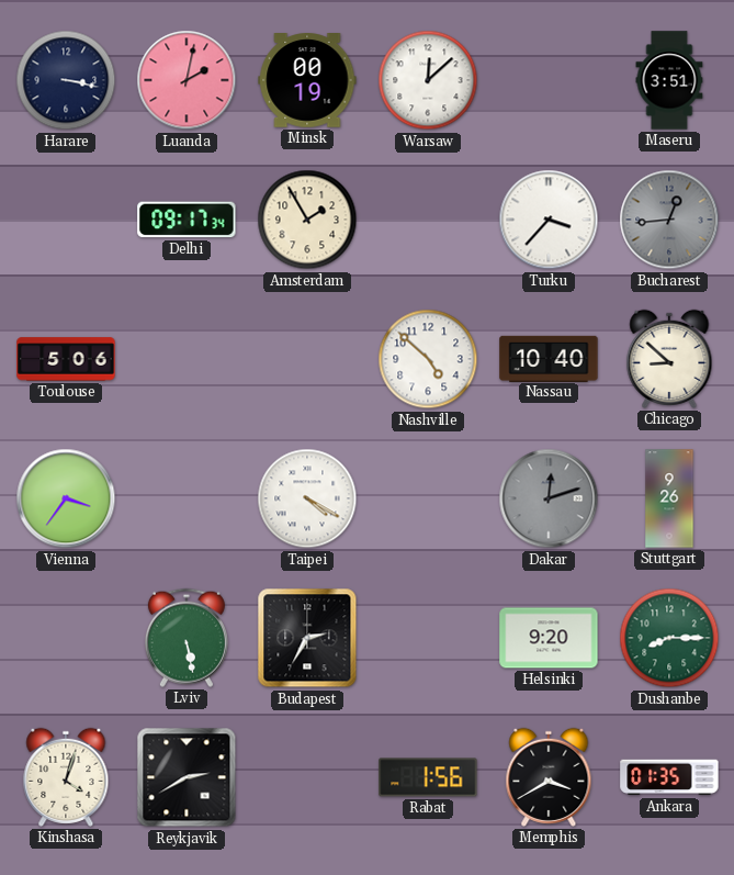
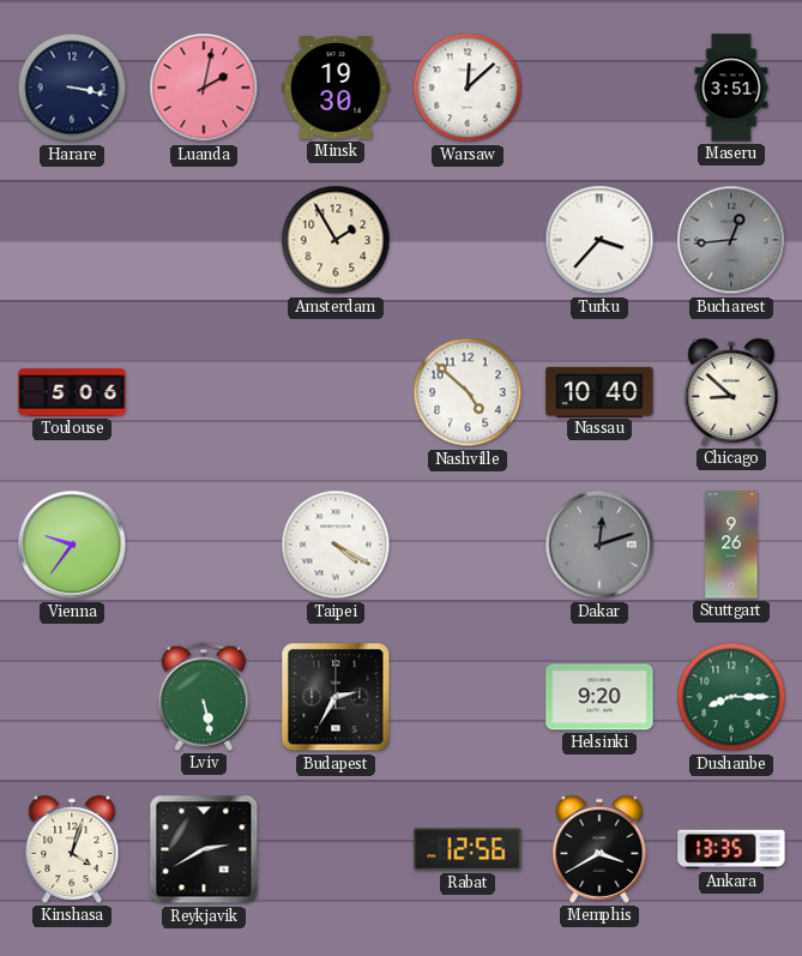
Minsk: 00:19 -> 19:30
Delhi: 09:17 -> none
Vienna: 3:36 -> 9:36
Rabat: 1:56 -> 12:56
Ankara: 01:35 -> 13:35
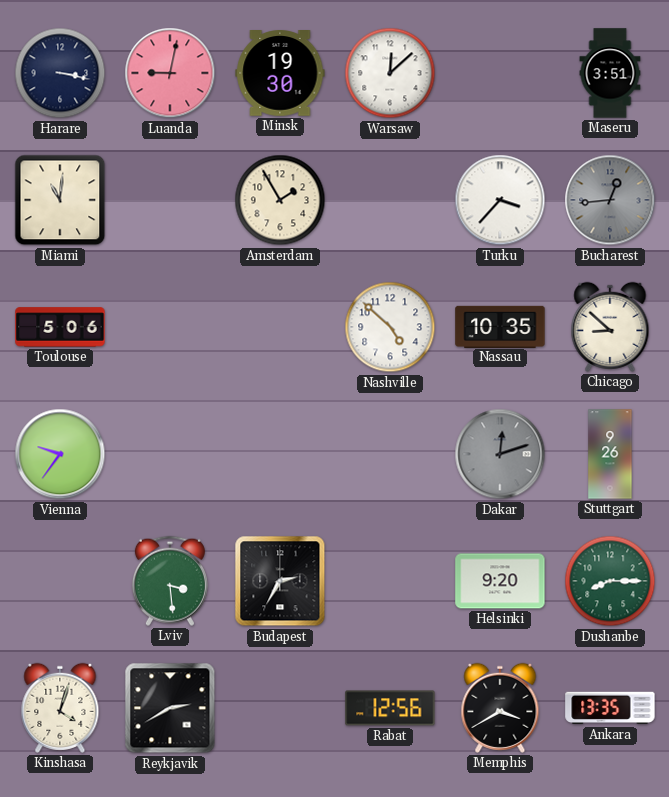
Luanda: 2:02 -> 9:02
Miami: none -> 11:01
Nassau: 10:40 -> 10:35
Taipei: 4:20 -> none
Lviv: 5:28 -> 3:29
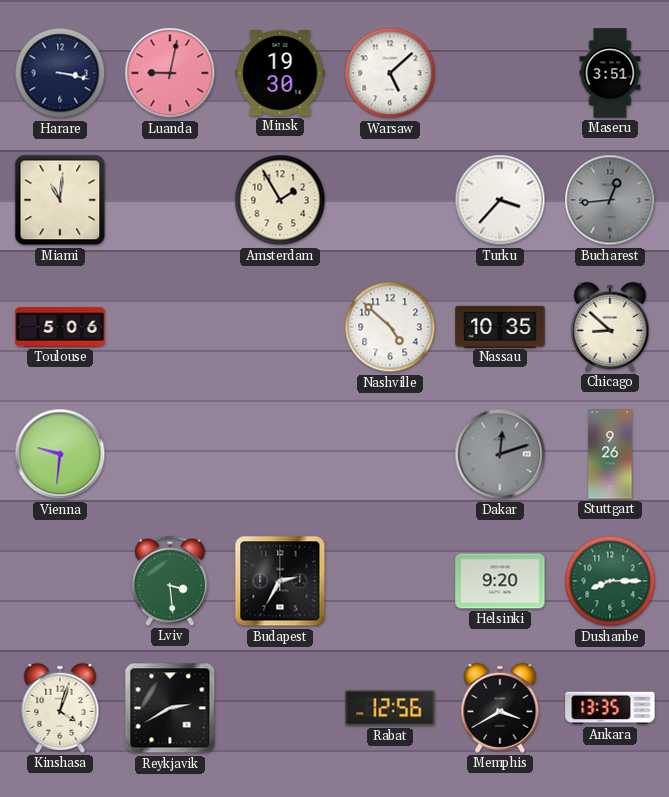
Warsaw: 12:08 -> 5:08
Vienna: 9:36 -> 9:31
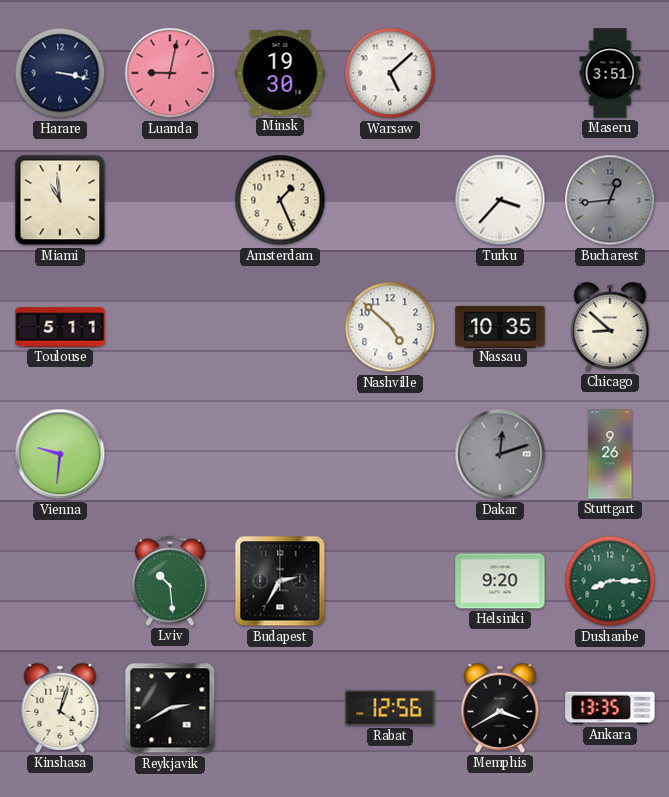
Miami: 11:01 -> 10:59
Amsterdam: 1:55 -> 1:26
Toulouse: 5:06 -> 5:11
Lviv: 3:29 -> 10:29
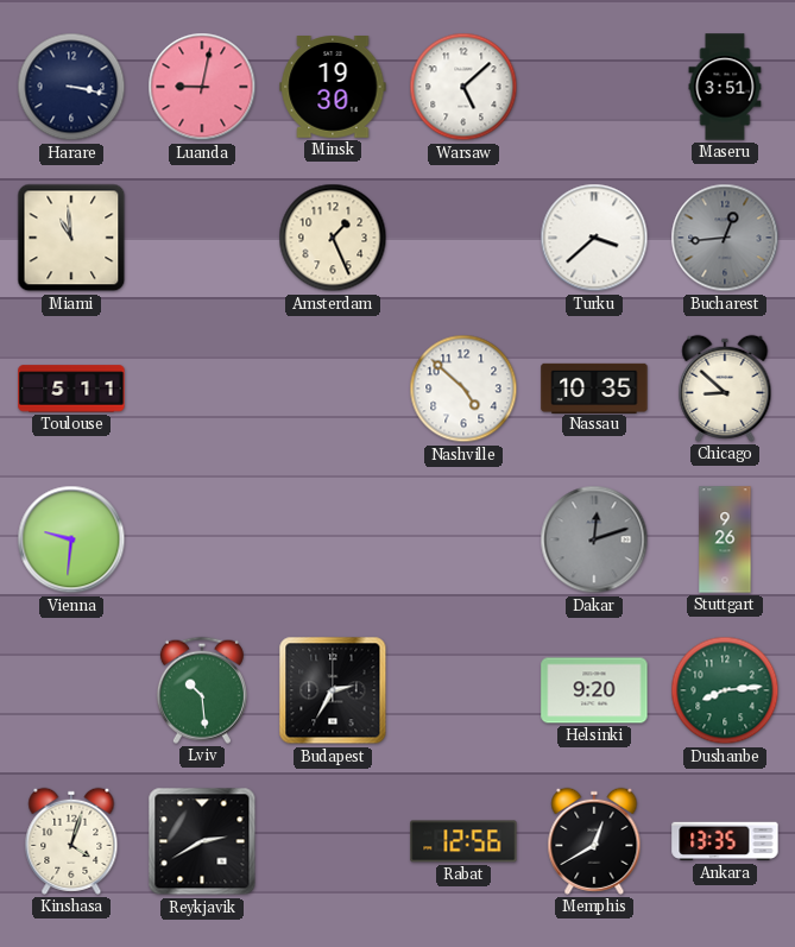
Turku: 3:37 -> 3:38
Dushanbe: 8:15 -> 8:14
Memphis: 3:40 -> 12:40
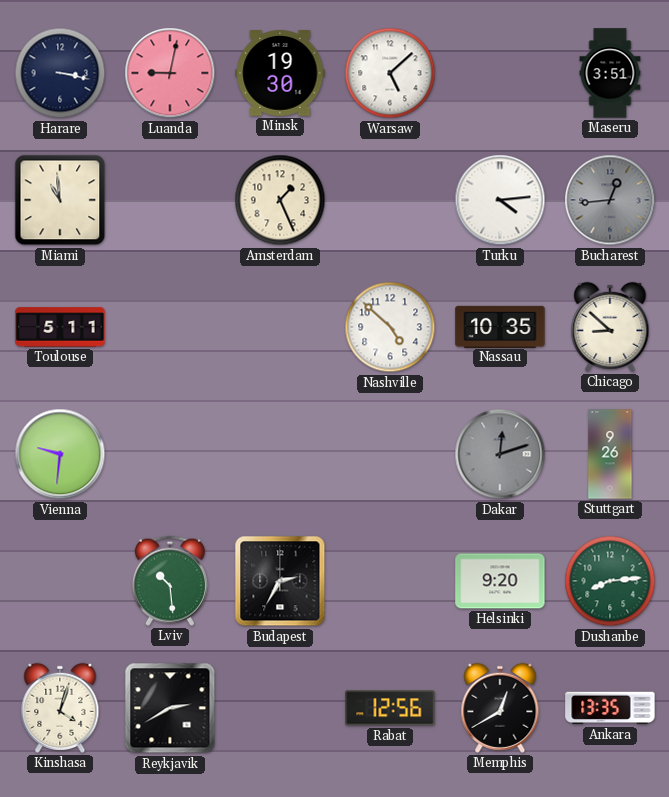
Turku: 3:38 -> 4:14
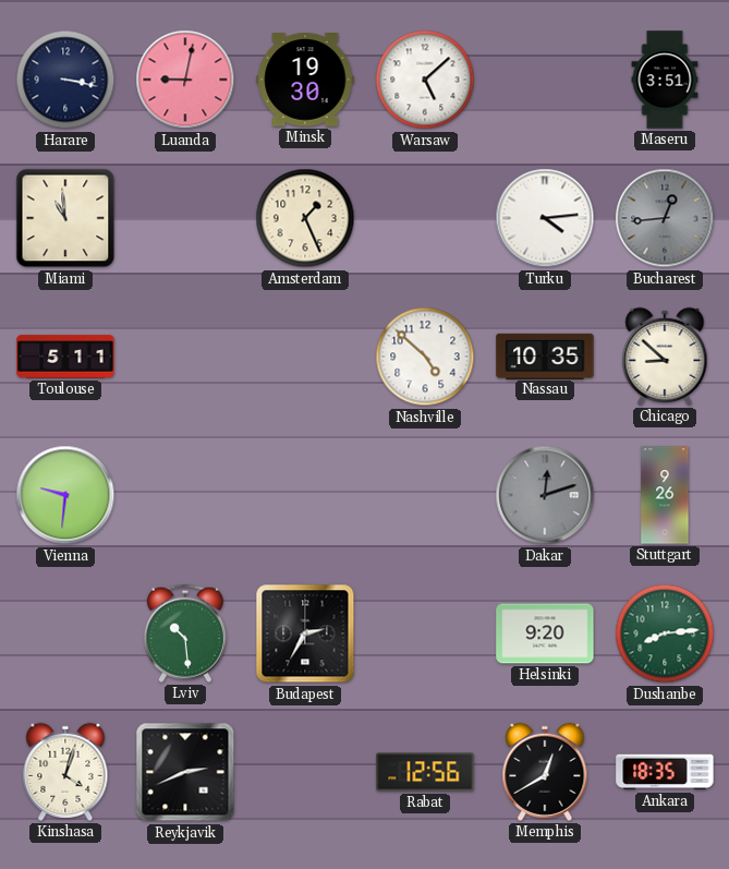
Reykjavik: 2:40 -> 2:41
Ankara: 13:35 -> 18:35
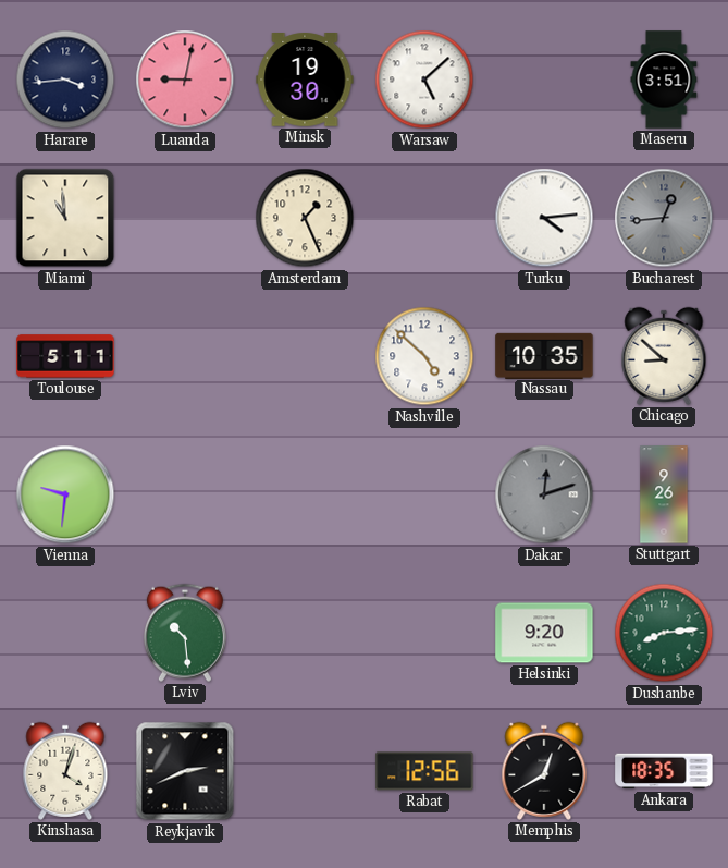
Harare: 3:17 -> 3:44
Budapest: 2:35 -> none
